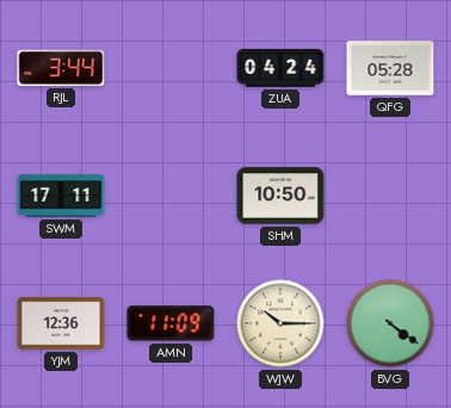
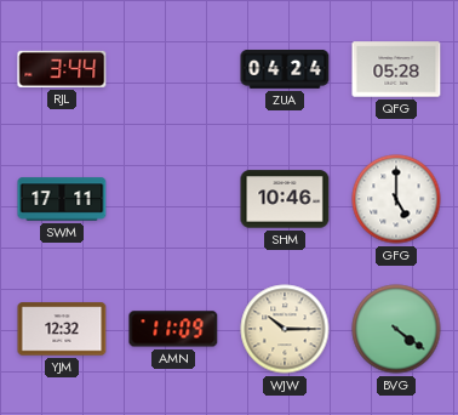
SHM: 10:50 -> 10:46
GFG: none -> 5:00
YJM: 12:36 -> 12:32
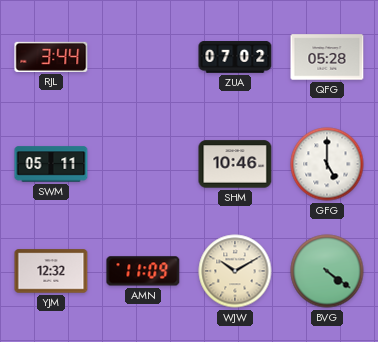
ZUA: 04:24 -> 07:02
SWM: 17:11 -> 05:11
WJW: 10:15 -> 10:10
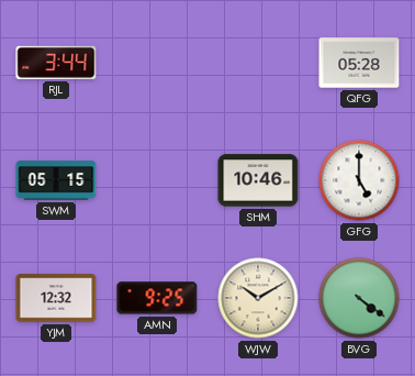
ZUA: 07:02 -> none
SWM: 05:11 -> 05:15
AMN: 11:09 -> 9:25
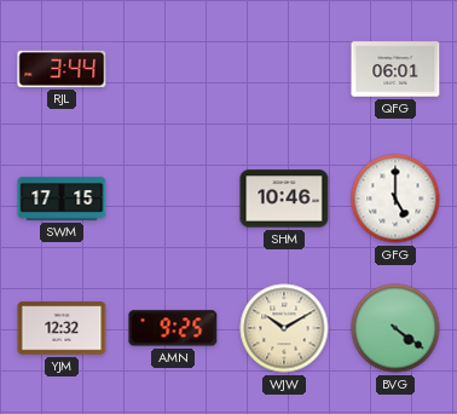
QFG: 05:28 -> 06:01
SWM: 05:15 -> 17:15
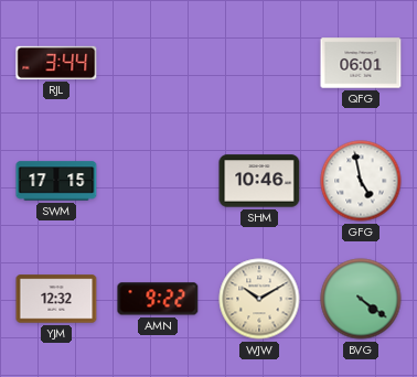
GFG: 5:00 -> 4:58
AMN: 9:25 -> 9:22
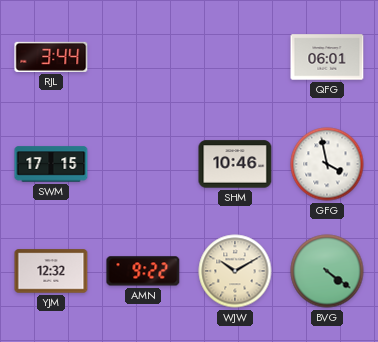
GFG: 4:58 -> 3:58
